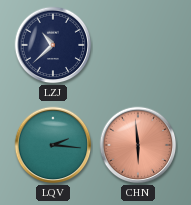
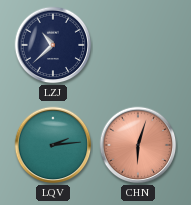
LQV: 2:16 -> 2:14
CHN: 5:59 -> 6:03
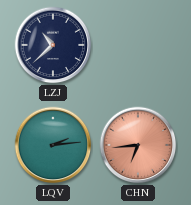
CHN: 6:03 -> 6:44
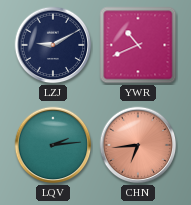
LZJ: 10:38 -> 9:10
YWR: none -> 10:41
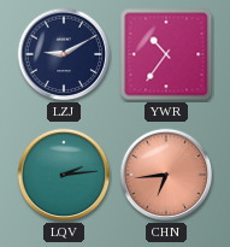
YWR: 10:41 -> 10:36
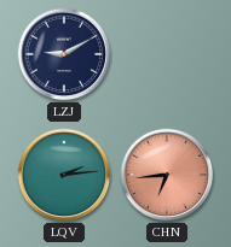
YWR: 10:36 -> none
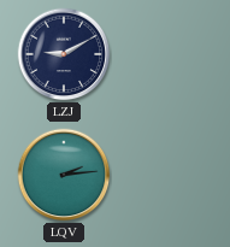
CHN: 6:44 -> none
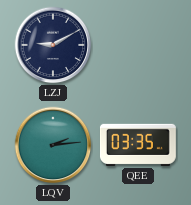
QEE: none -> 03:35
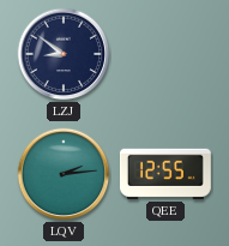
LZJ: 9:10 -> 8:51
QEE: 03:35 -> 12:55
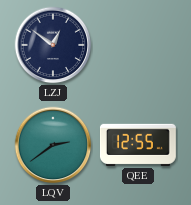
LZJ: 8:51 -> 12:51
LQV: 2:14 -> 2:39
